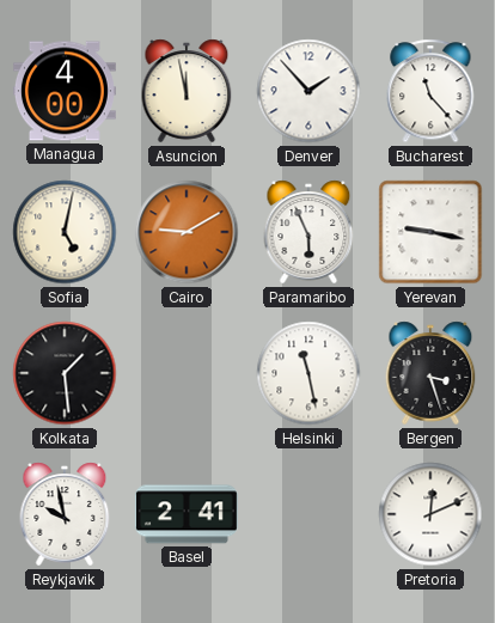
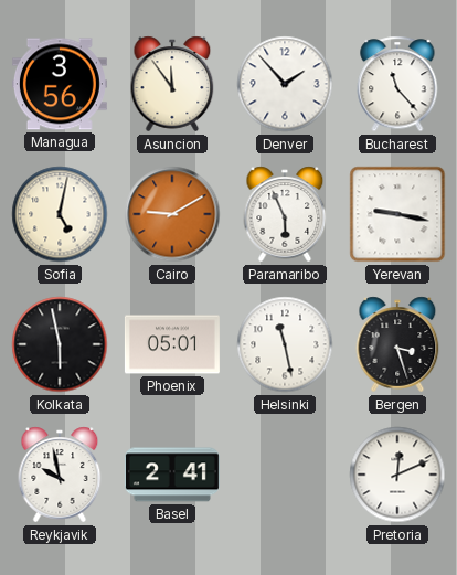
Managua: 4:00 -> 3:56
Asuncion: 11:58 -> 11:54
Kolkata: 1:29 -> 5:58
Phoenix: none -> 05:01
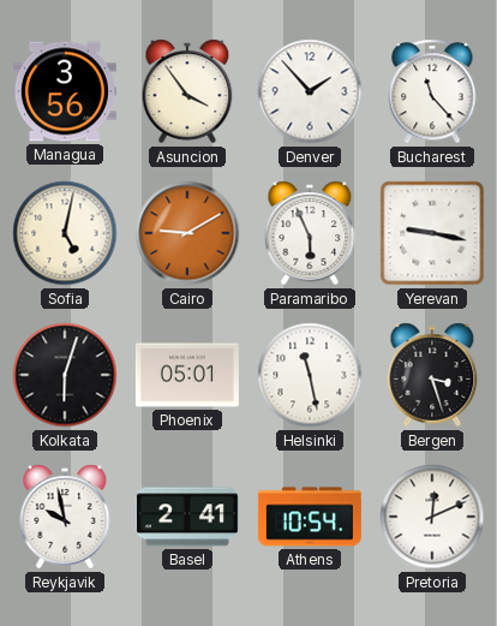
Asuncion: 11:54 -> 3:54
Kolkata: 5:58 -> 6:03
Athens: none -> 10:54
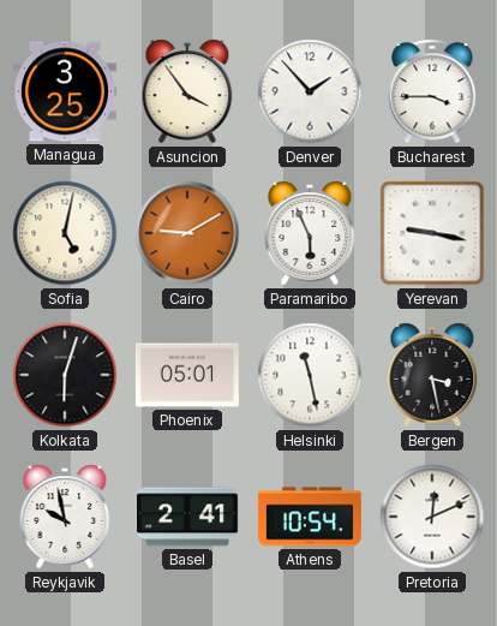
Managua: 3:56 -> 3:25
Bucharest: 11:23 -> 3:45
Bergen: 3:27 -> 3:28
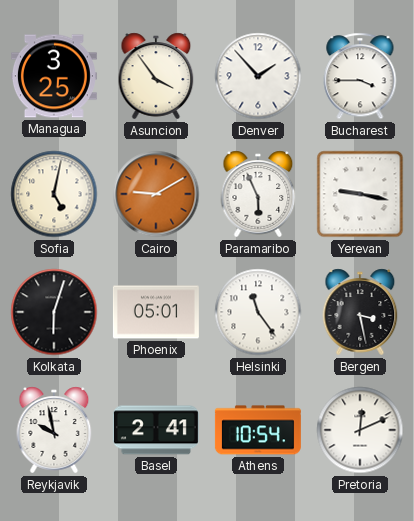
Helsinki: 11:28 -> 11:24
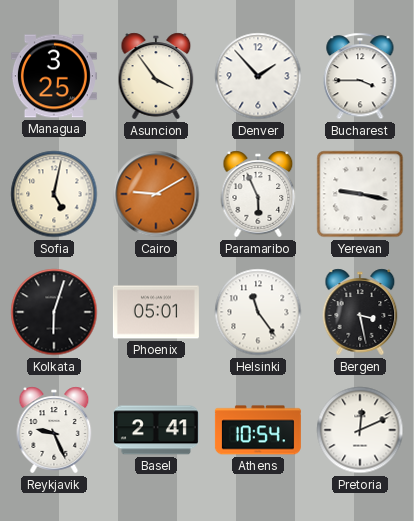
Reykjavik: 9:58 -> 9:26
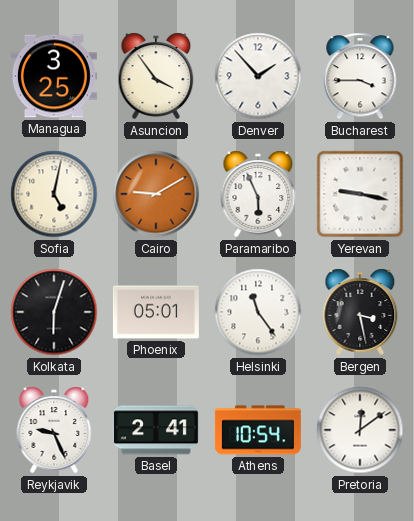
Pretoria: 12:11 -> 12:09
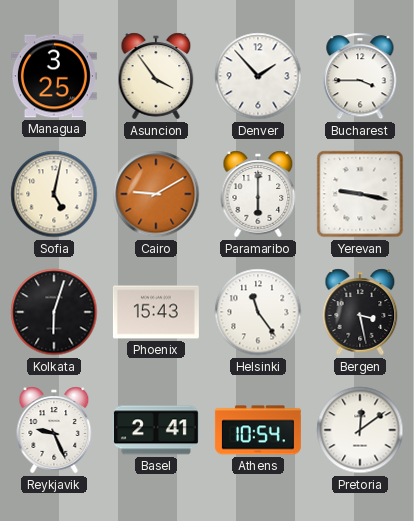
Paramaribo: 5:56 -> 6:00
Phoenix: 05:01 -> 15:43
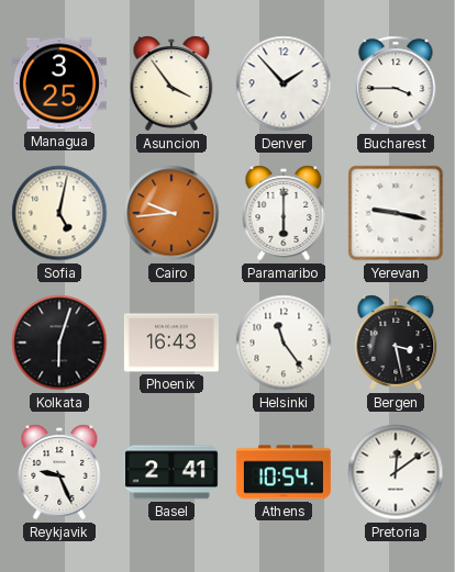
Cairo: 9:10 -> 9:44
Phoenix: 15:43 -> 16:43
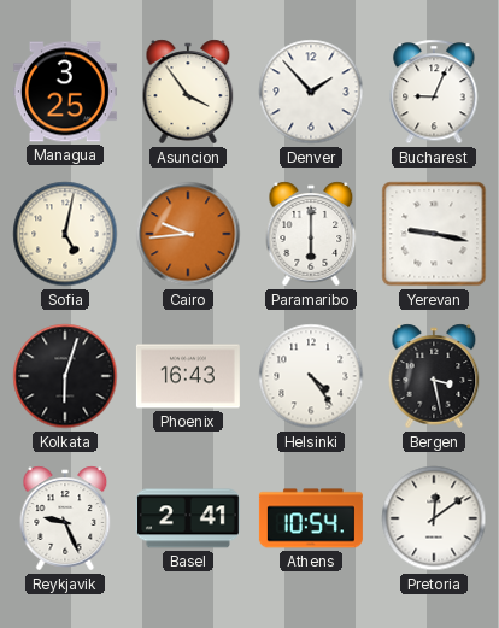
Bucharest: 3:45 -> 9:04
Helsinki: 11:24 -> 4:24
